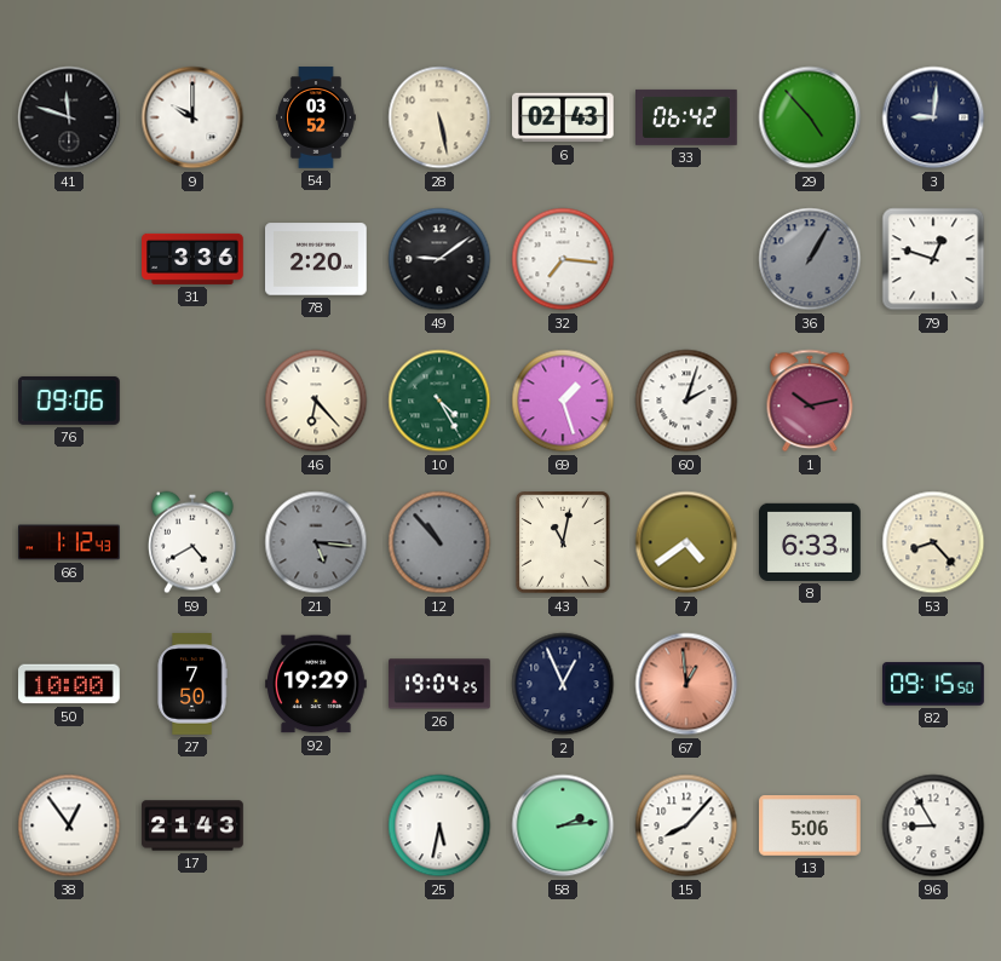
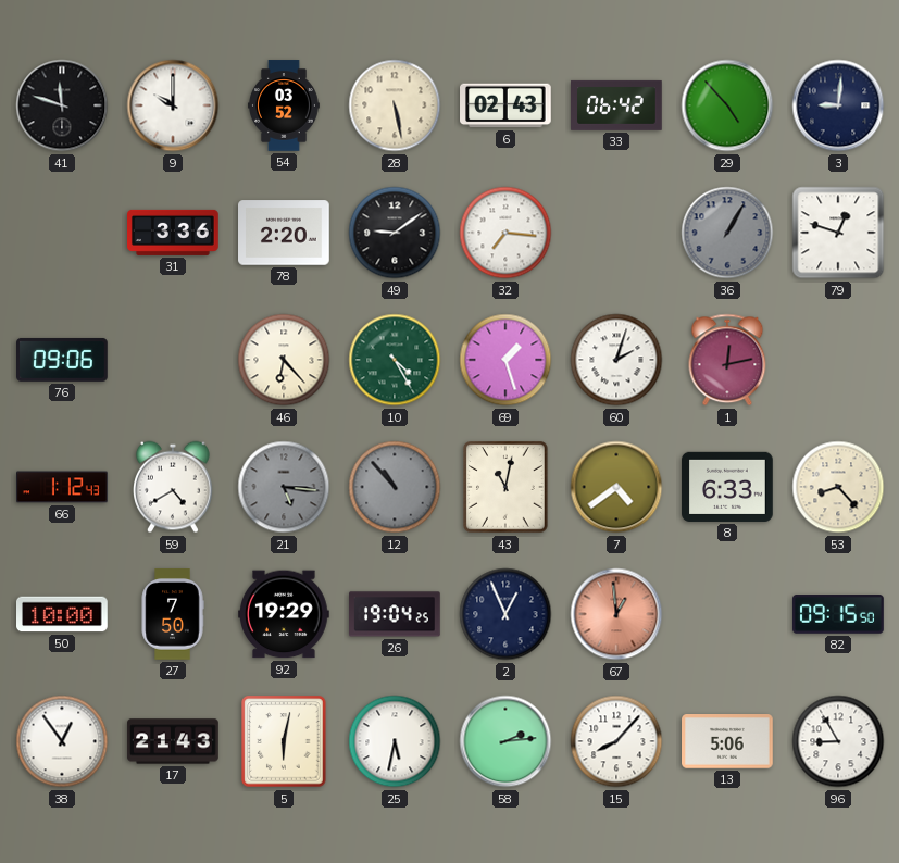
1: 10:13 -> 12:13
5: none -> 6:02
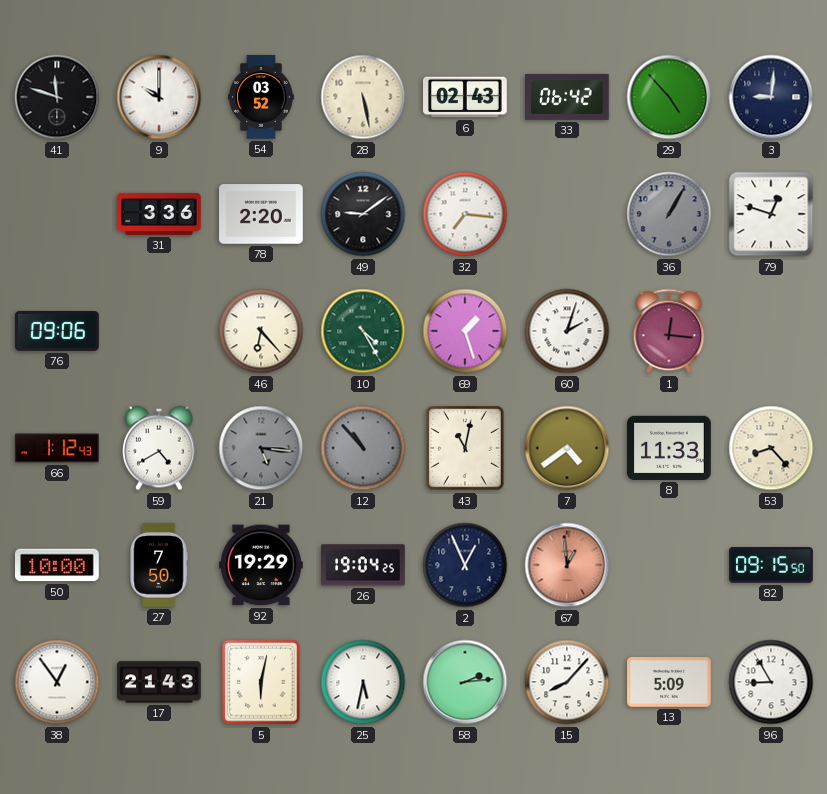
1: 12:13 -> 12:16
8: 6:33 -> 11:33
13: 5:06 -> 5:09
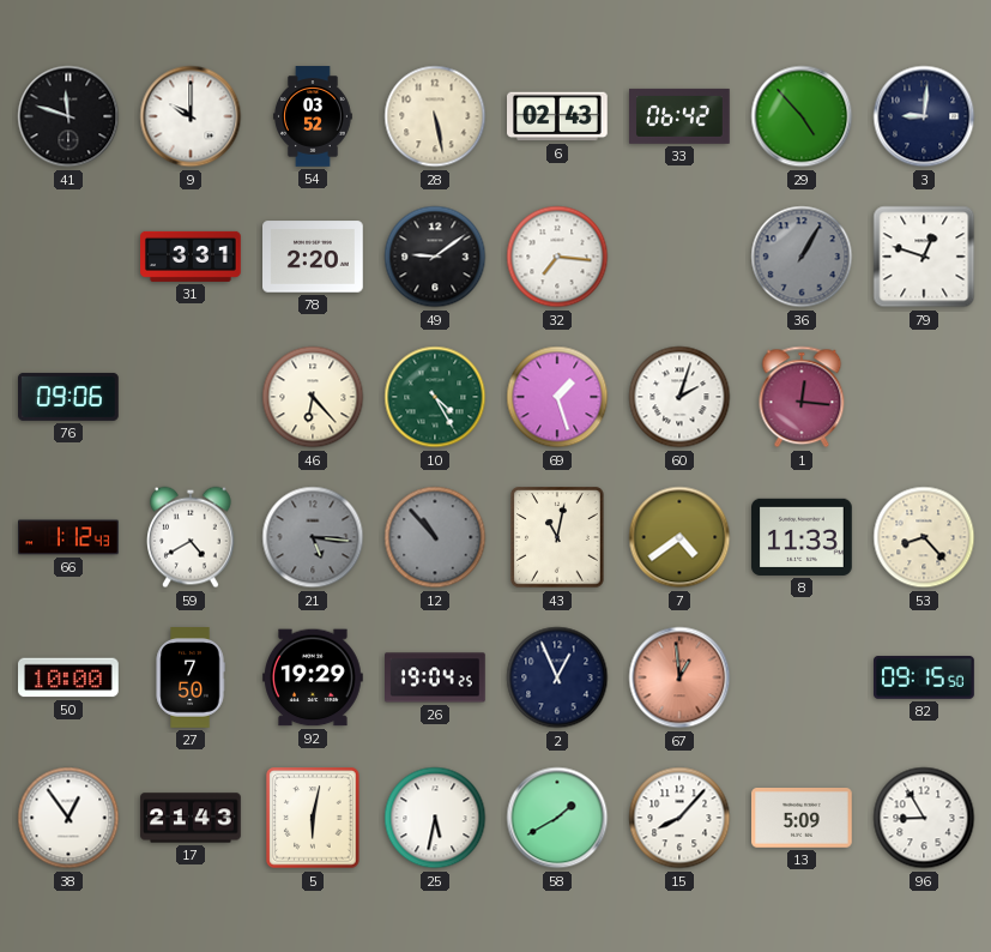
31: 3:36 -> 3:31
58: 2:14 -> 1:40
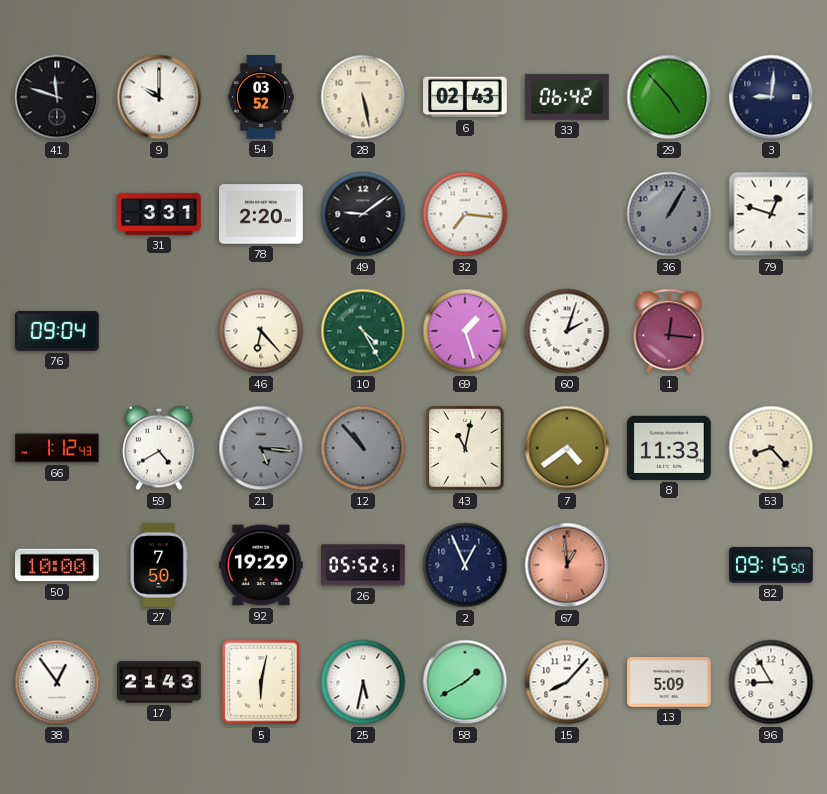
76: 09:06 -> 09:04
26: 19:04 -> 05:52
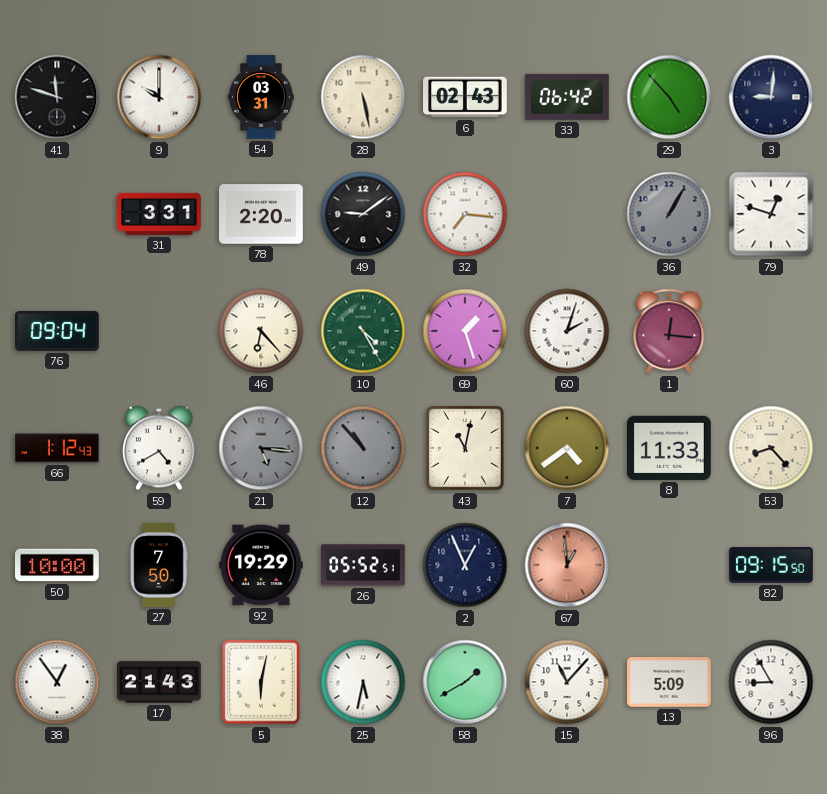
54: 03:52 -> 03:31
15: 8:07 -> 11:07
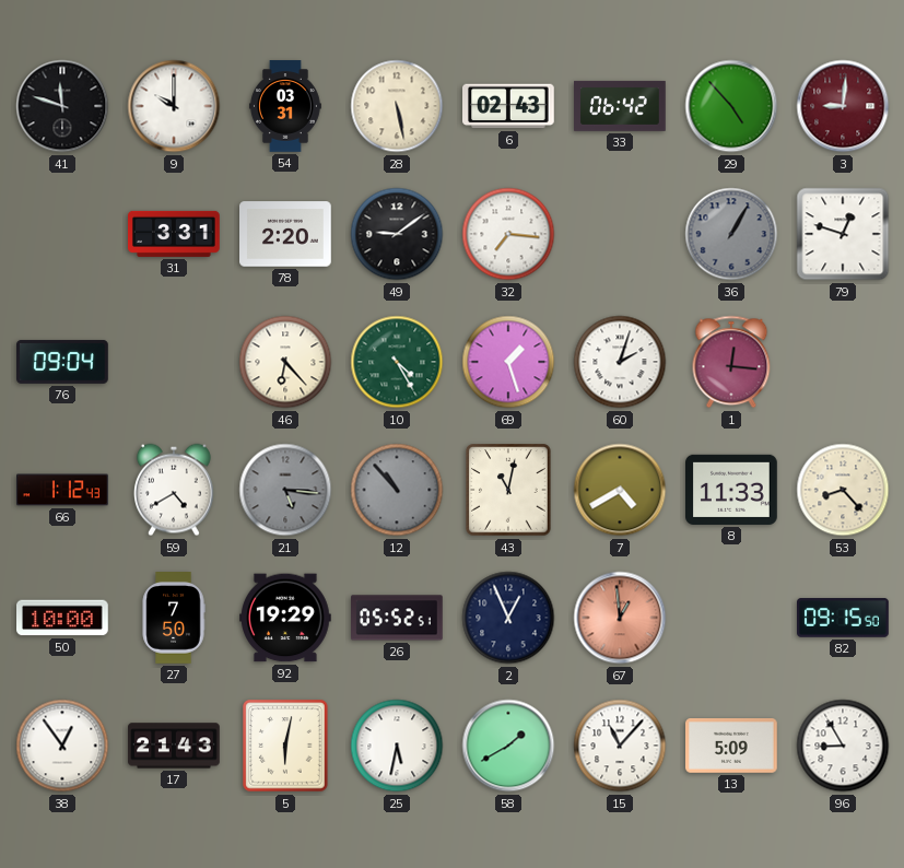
3 dial: navy -> burgundy
7: 4:39 -> 4:40
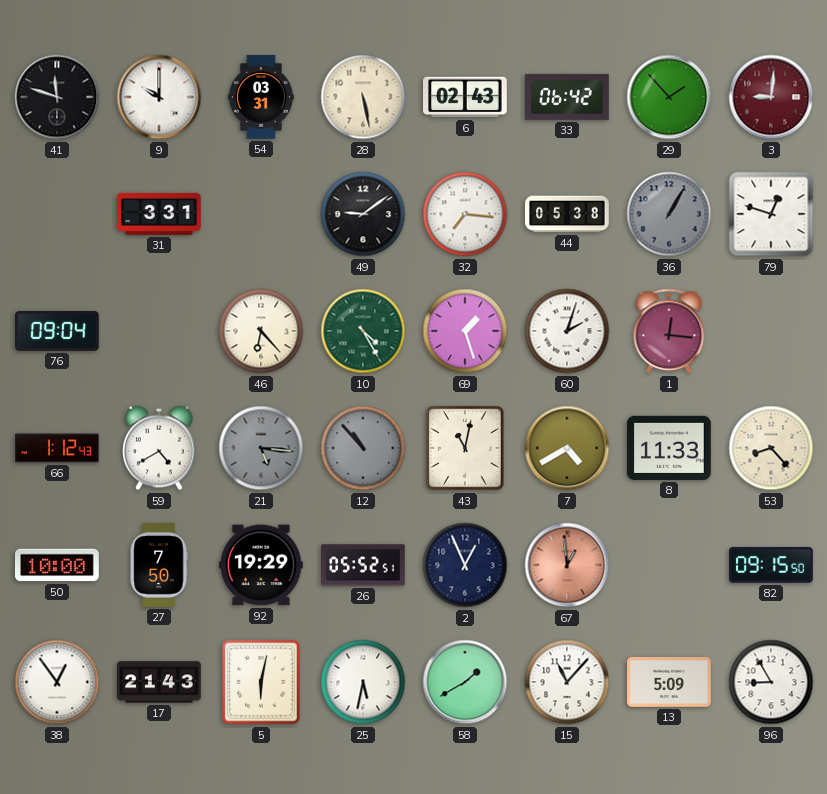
29: 4:53 -> 1:53
78: 2:20 -> none
44: none -> 05:38
